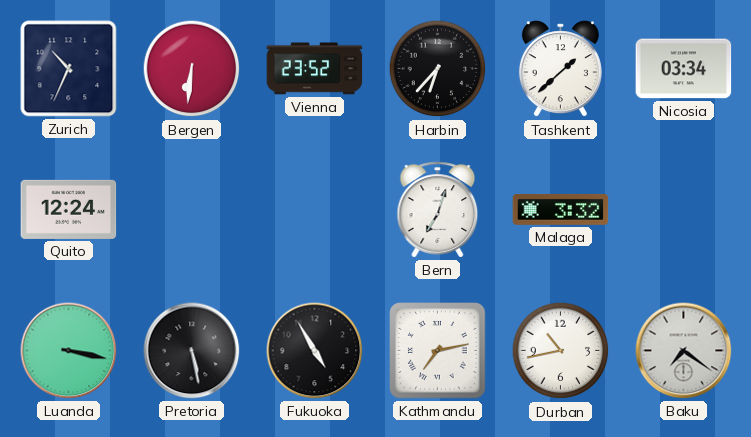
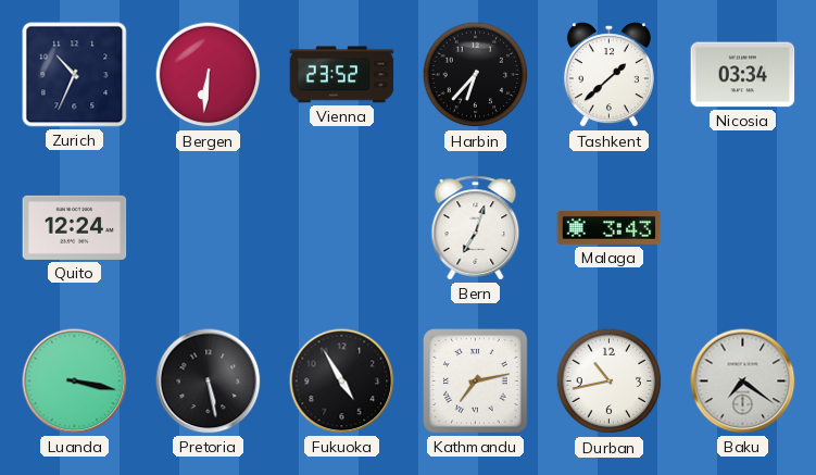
Malaga: 3:32 -> 3:43
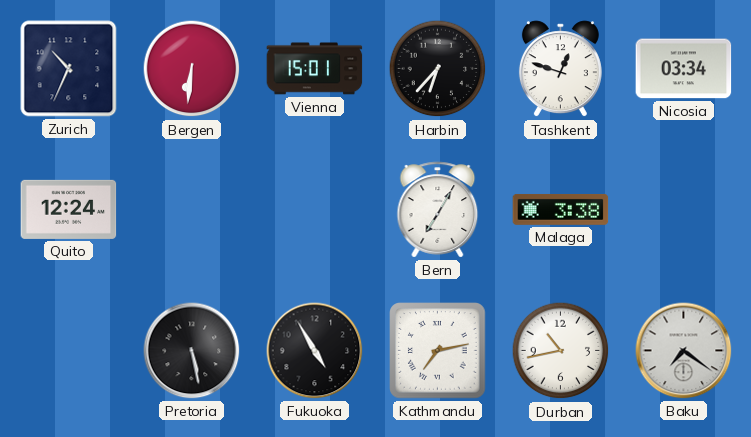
Vienna: 23:52 -> 15:01
Tashkent: 1:38 -> 12:48
Bern: 7:03 -> 7:05
Malaga: 3:43 -> 3:38
Luanda: 3:17 -> none
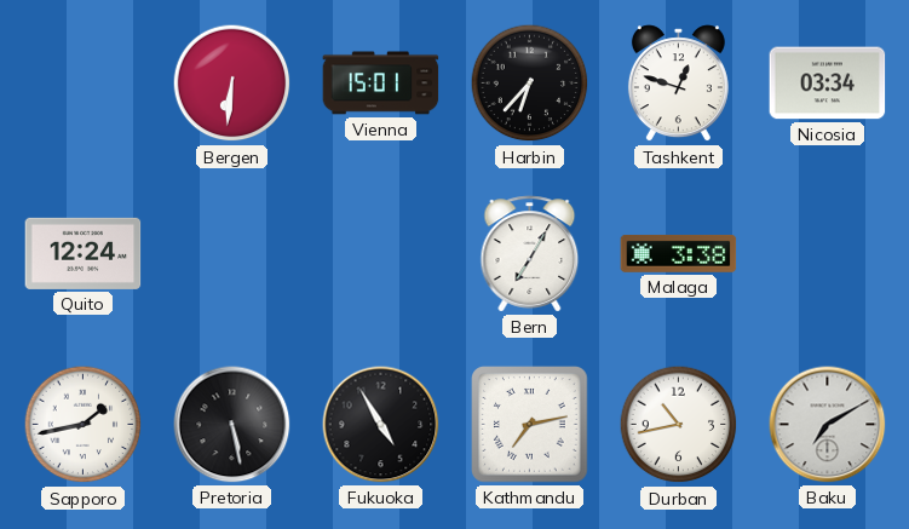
Zurich: 10:34 -> none
Sapporo: none -> 1:43
Baku: 7:21 -> 7:10
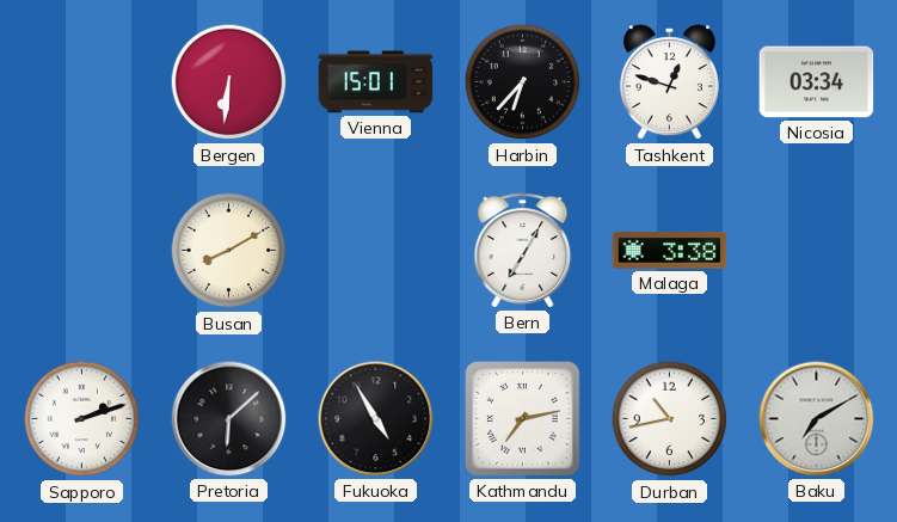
Quito: 12:24 -> none
Busan: none -> 8:10
Sapporo: 1:43 -> 2:12
Pretoria: 5:28 -> 6:08
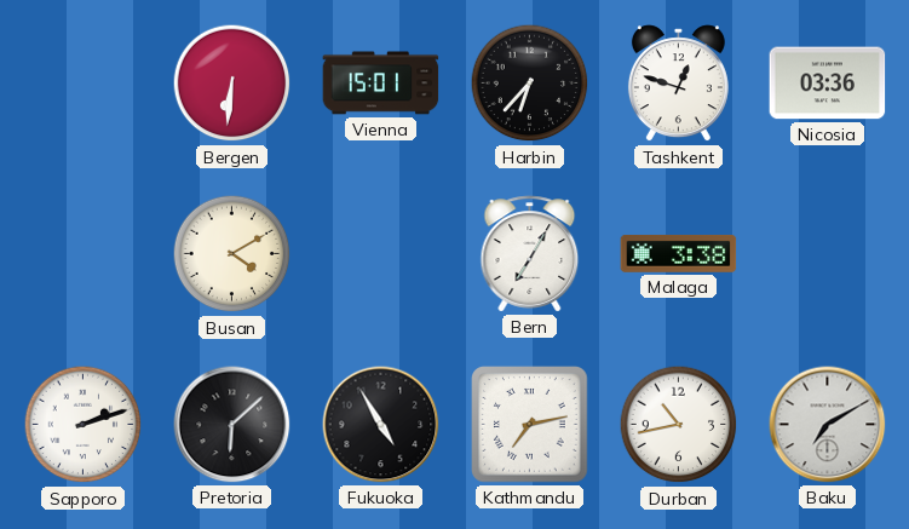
Nicosia: 03:34 -> 03:36
Busan: 8:10 -> 4:10
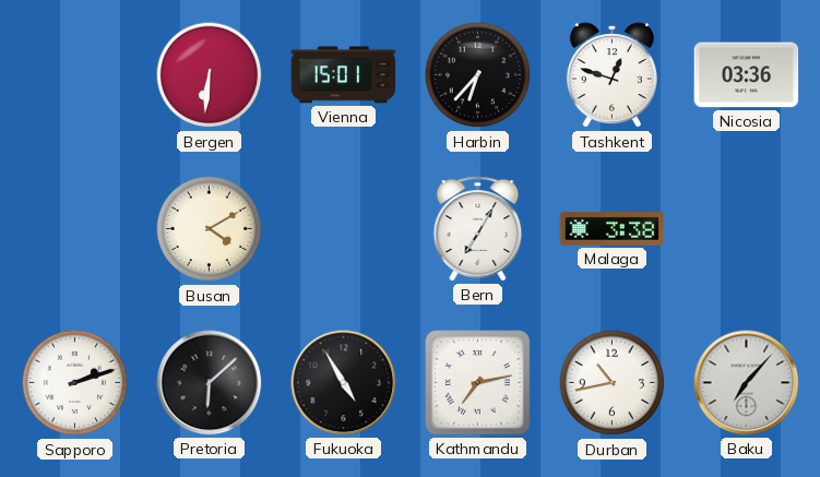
Baku: 7:10 -> 7:07
